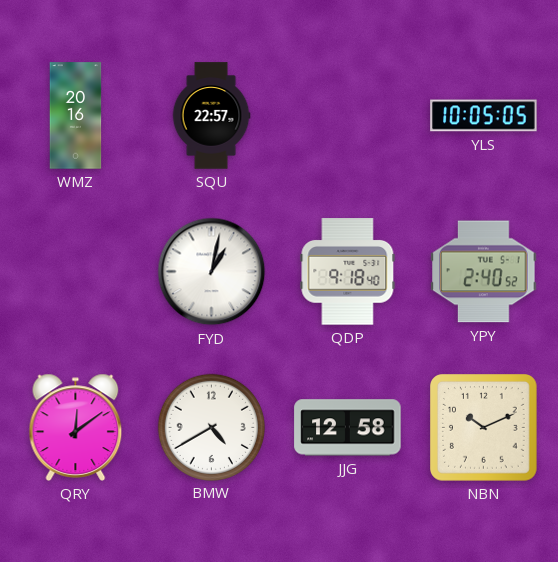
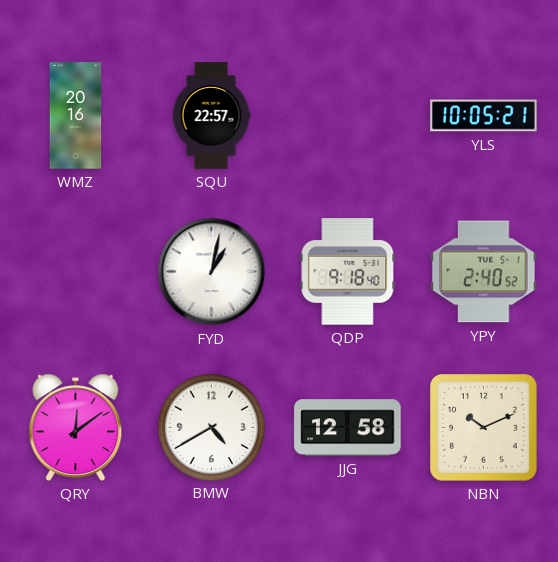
YLS: 10:05:05 -> 10:05:21
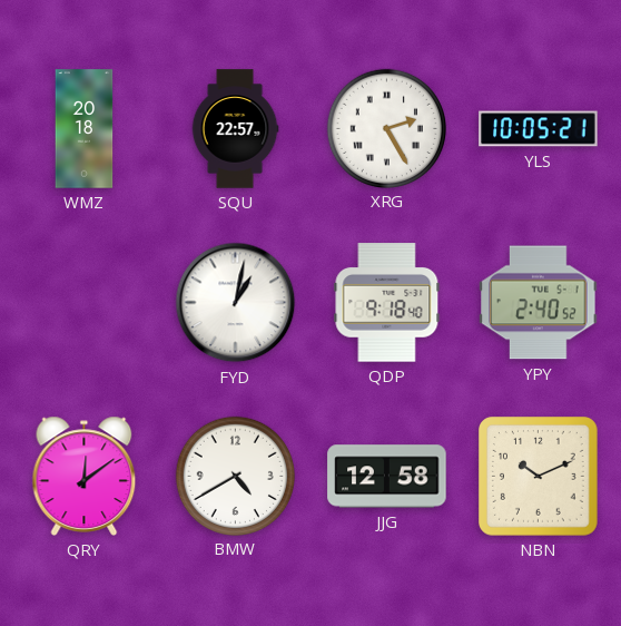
WMZ: 20:16 -> 20:18
XRG: none -> 2:25
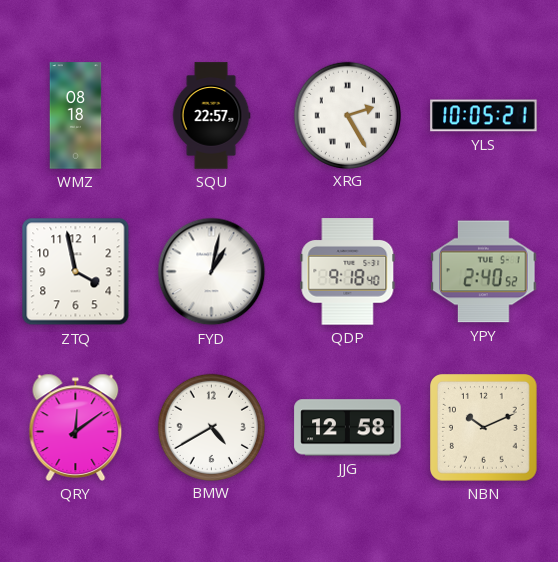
WMZ: 20:18 -> 08:18
ZTQ: none -> 3:58
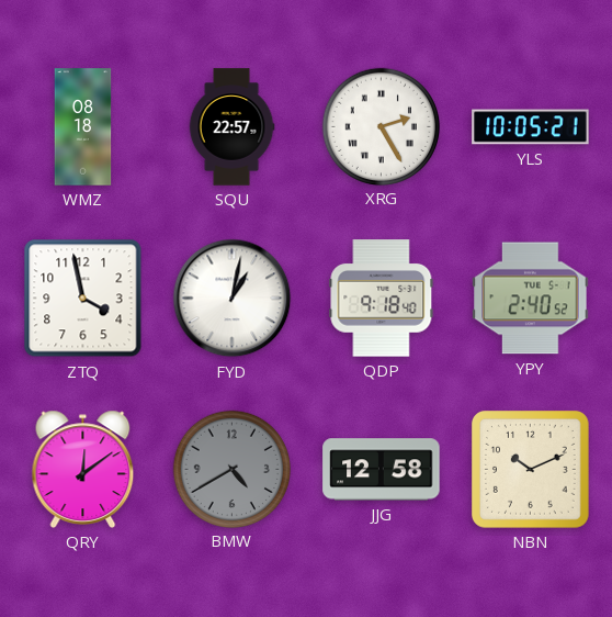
BMW dial: white -> grey
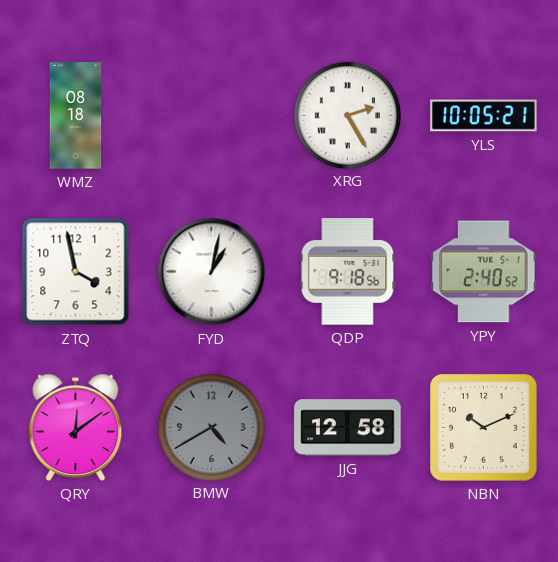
SQU: 22:57 -> none
QDP: 9:18:40 -> 9:18:56
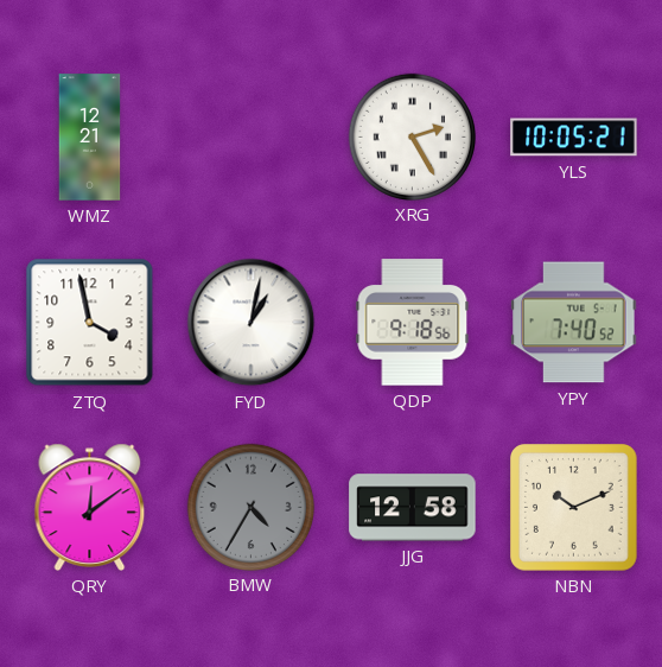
WMZ: 08:18 -> 12:21
YPY: 2:40 -> 7:40
BMW: 4:40 -> 4:35
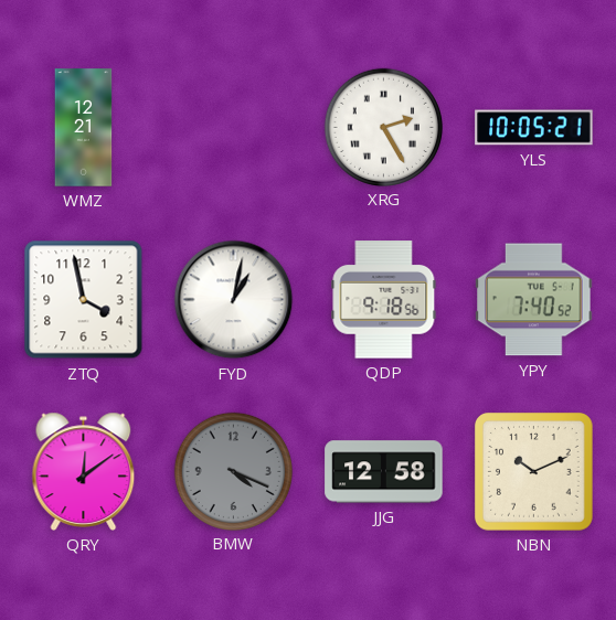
BMW: 4:35 -> 4:19
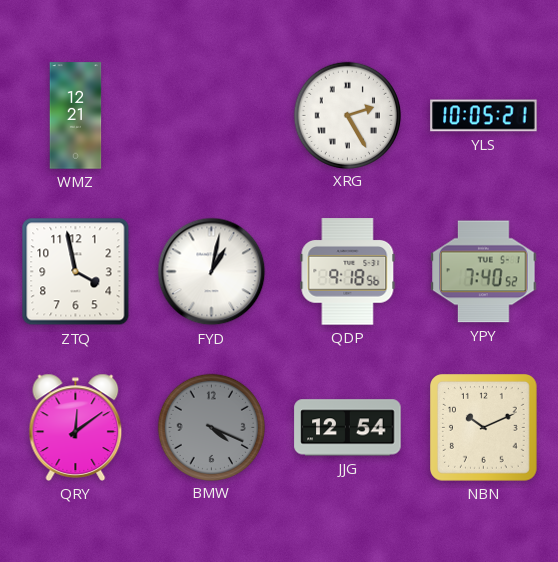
JJG: 12:58 -> 12:54
